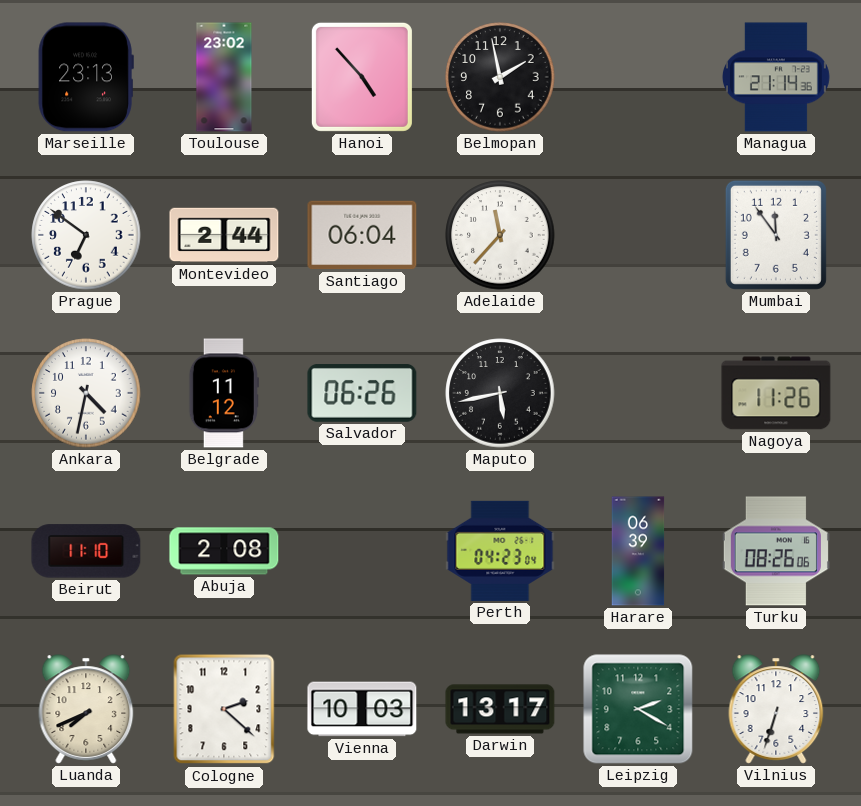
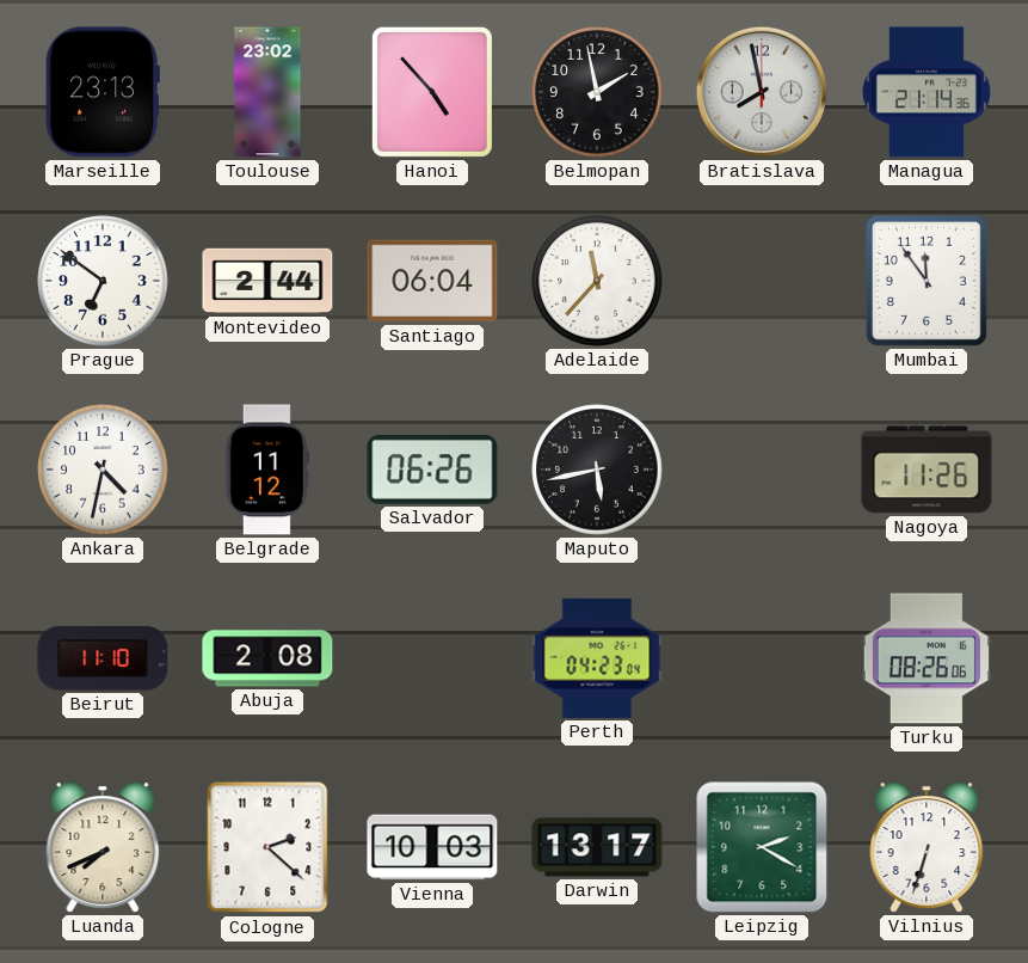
Bratislava: none -> 7:58
Harare: 06:39 -> none
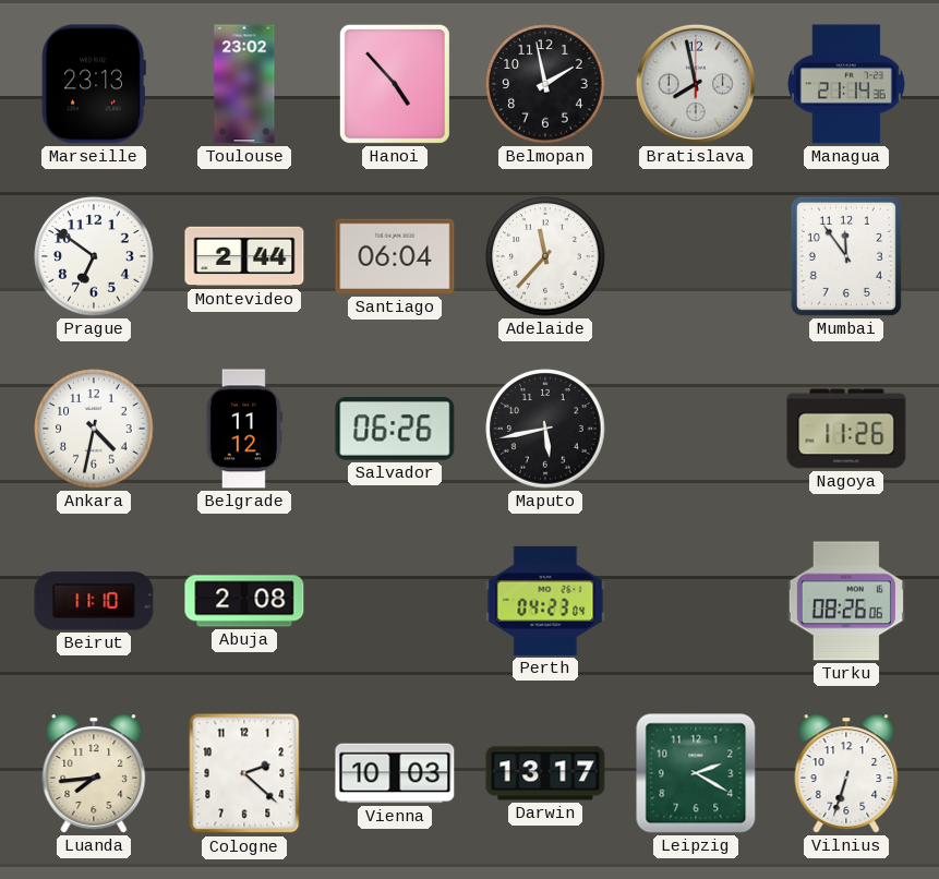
Luanda: 7:41 -> 7:44
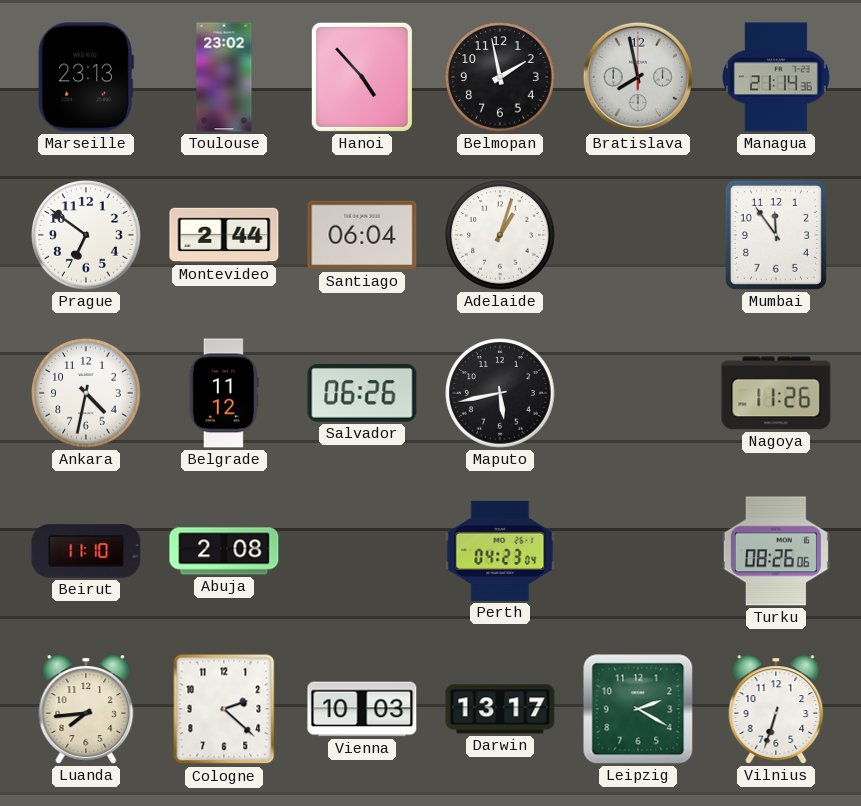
Adelaide: 11:37 -> 1:03
